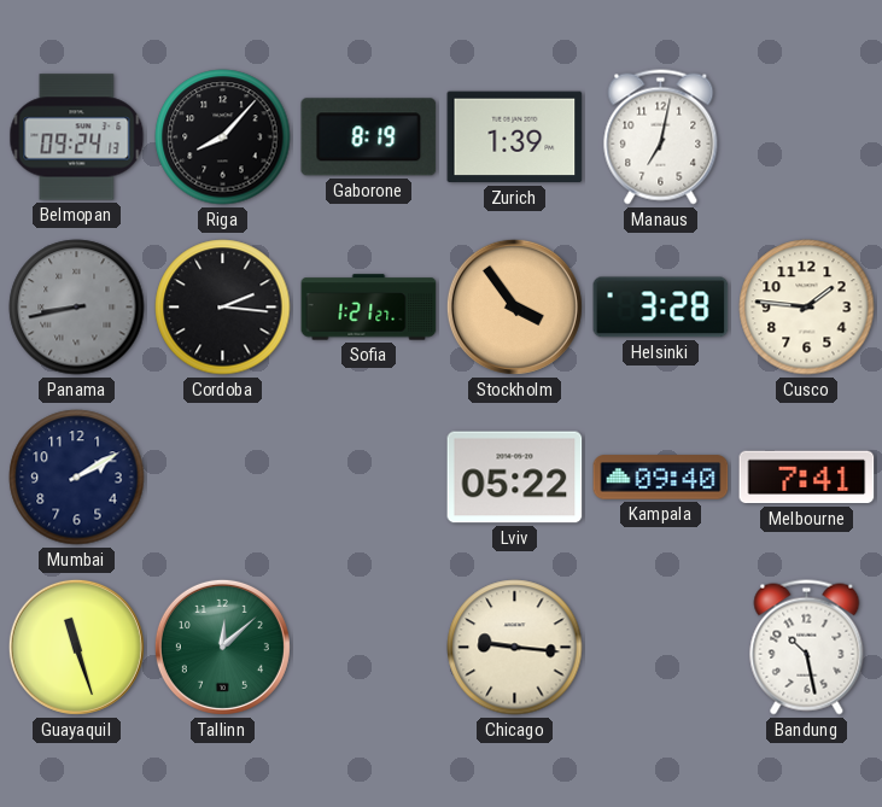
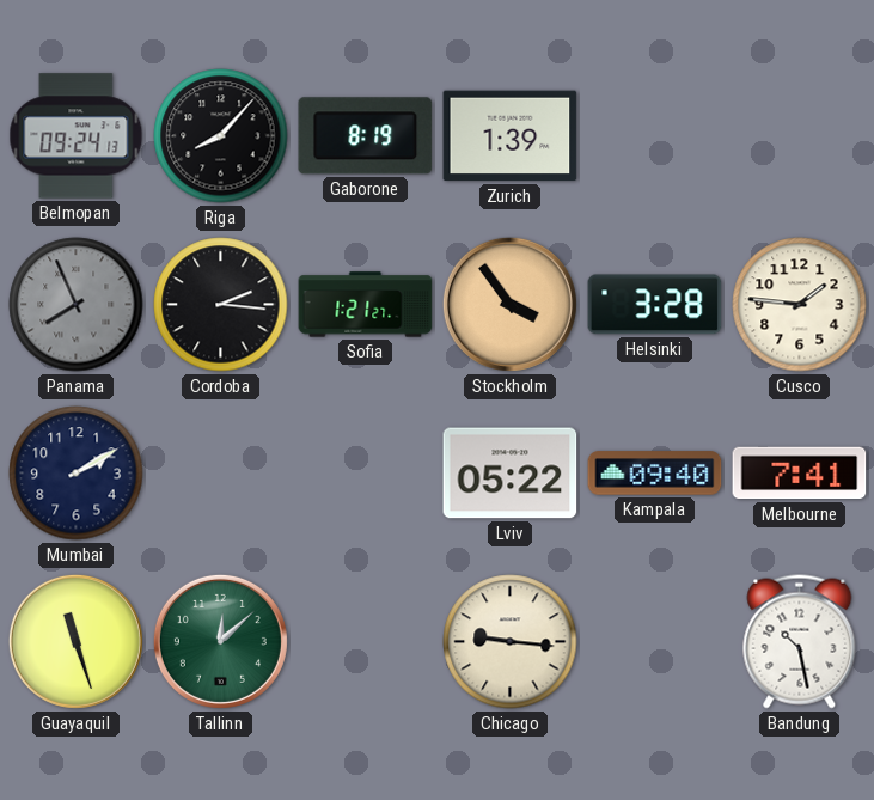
Manaus: 7:02 -> none
Panama: 8:43 -> 7:56
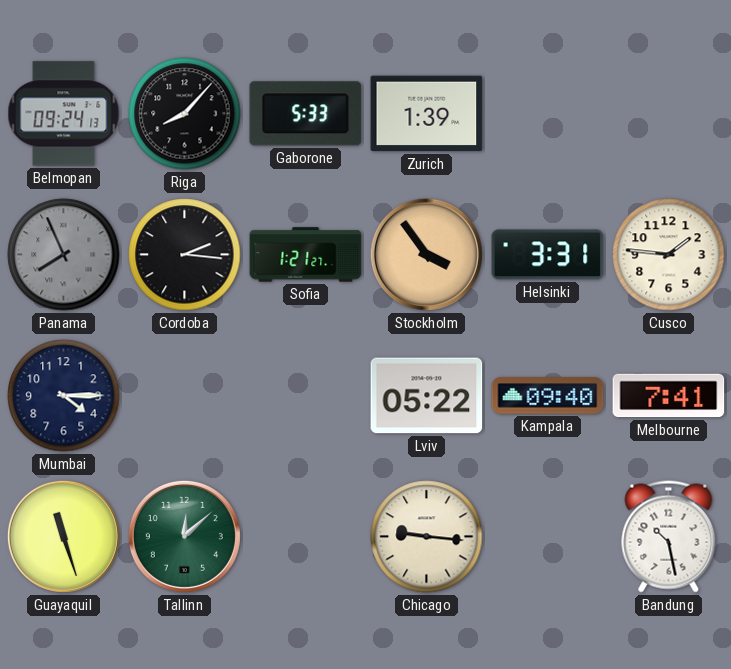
Gaborone: 8:19 -> 5:33
Helsinki: 3:28 -> 3:31
Mumbai: 2:10 -> 4:15
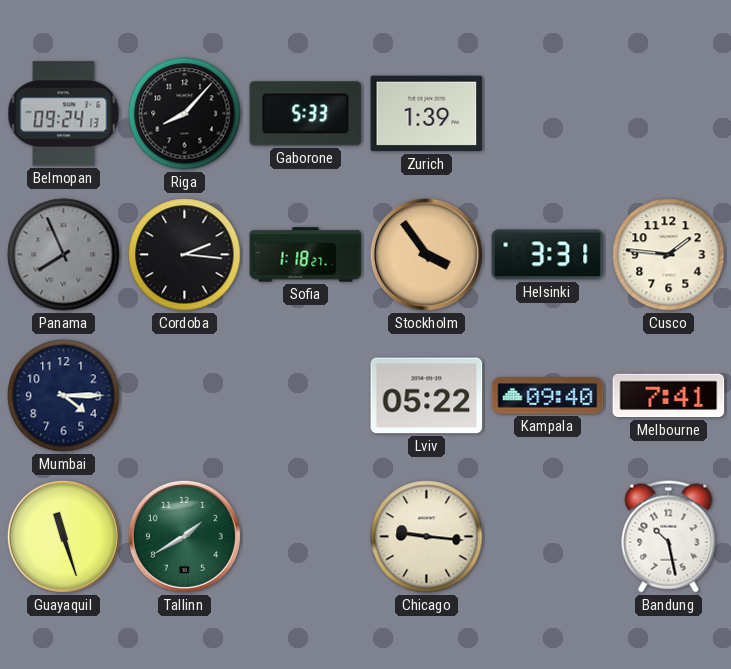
Sofia: 1:21 -> 1:18
Tallinn: 12:08 -> 1:40
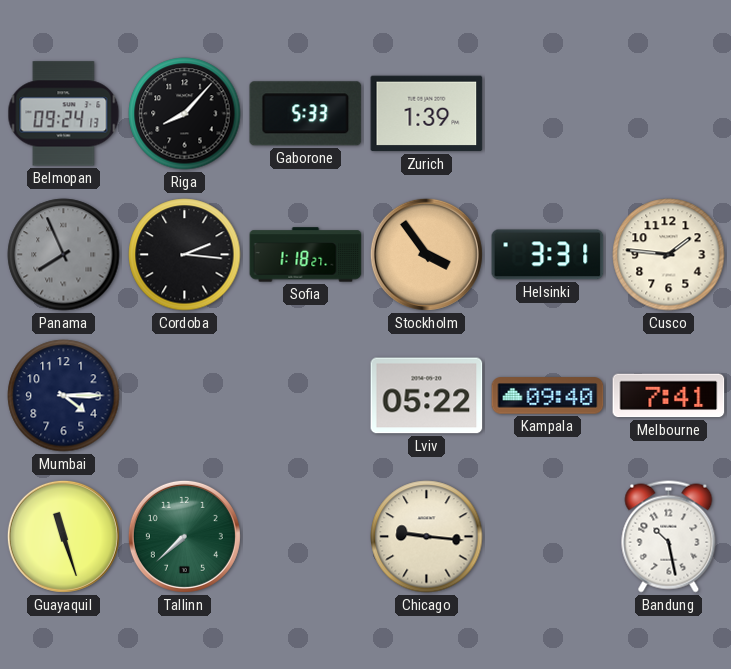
Tallinn: 1:40 -> 7:38
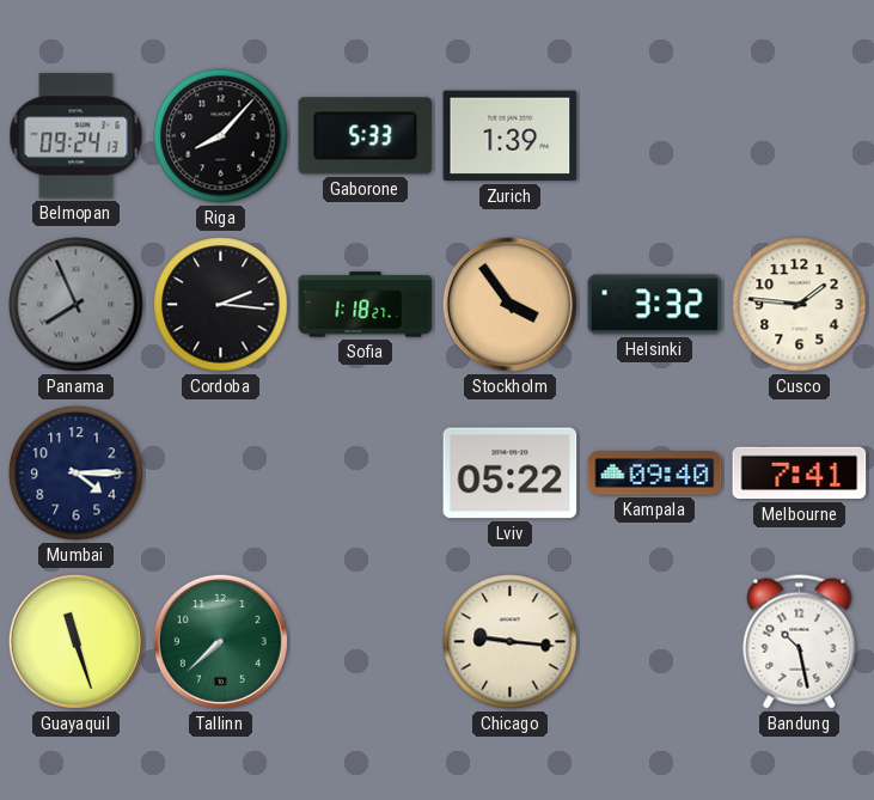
Helsinki: 3:31 -> 3:32
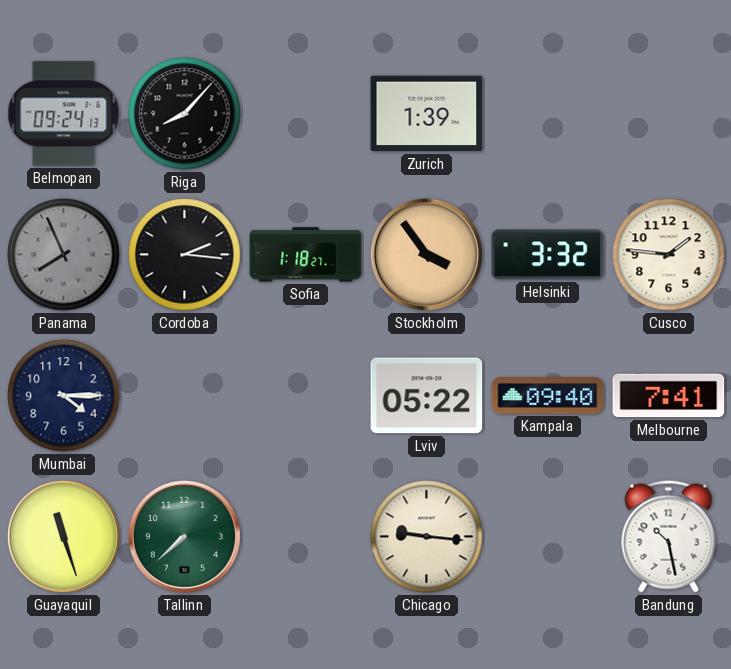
Gaborone: 5:33 -> none
